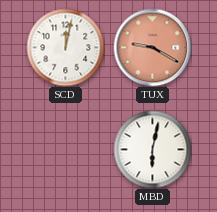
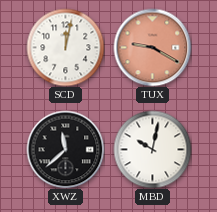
XWZ: none -> 11:38
MBD: 6:02 -> 10:02
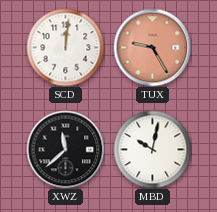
SCD: 12:02 -> 12:01
TUX: 9:20 -> 9:25
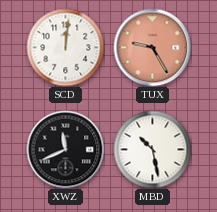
XWZ: 11:38 -> 11:41
MBD: 10:02 -> 10:28
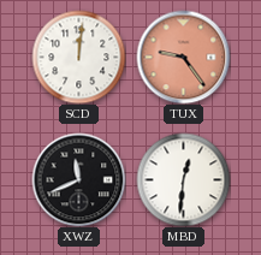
TUX: 9:25 -> 9:24
MBD: 10:28 -> 12:31
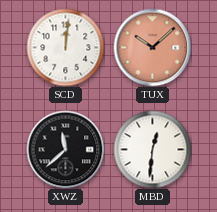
TUX: 9:24 -> 10:08
XWZ: 11:41 -> 11:38
